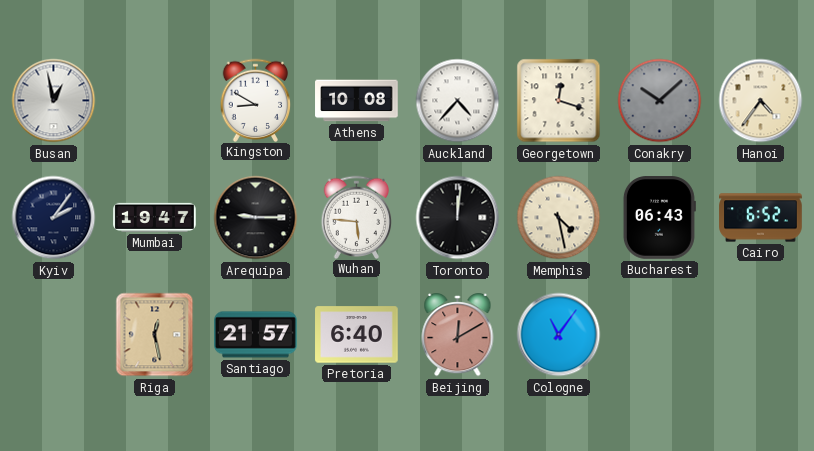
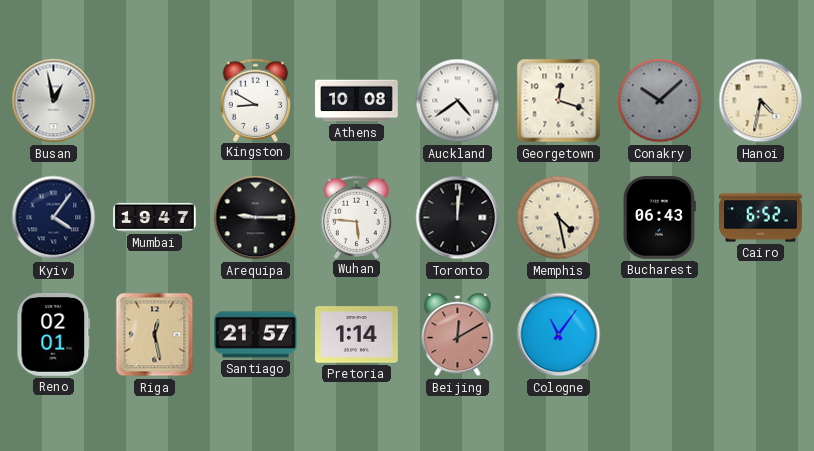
Auckland: 4:37 -> 4:39
Hanoi: 4:36 -> 4:32
Kyiv: 2:06 -> 4:06
Reno: none -> 02:01
Pretoria: 6:40 -> 1:14
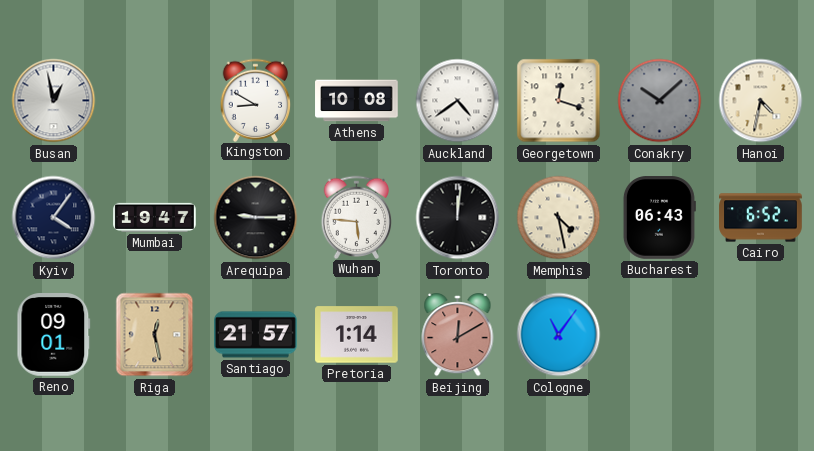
Reno: 02:01 -> 09:01
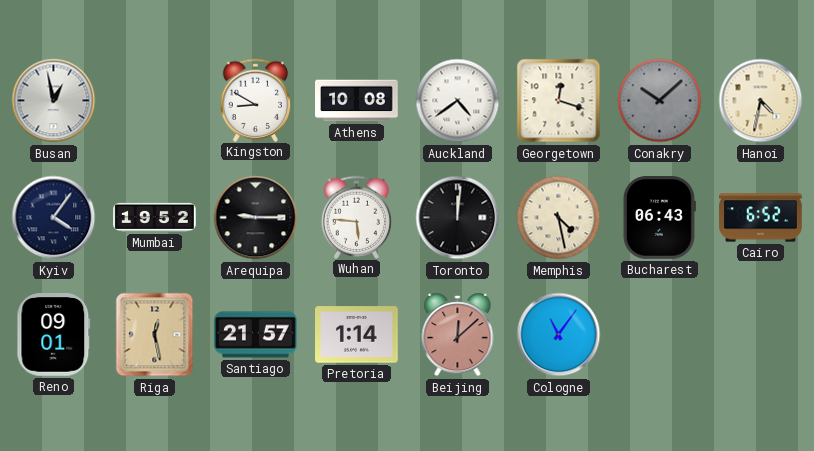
Mumbai: 19:47 -> 19:52
Beijing: 12:10 -> 12:08
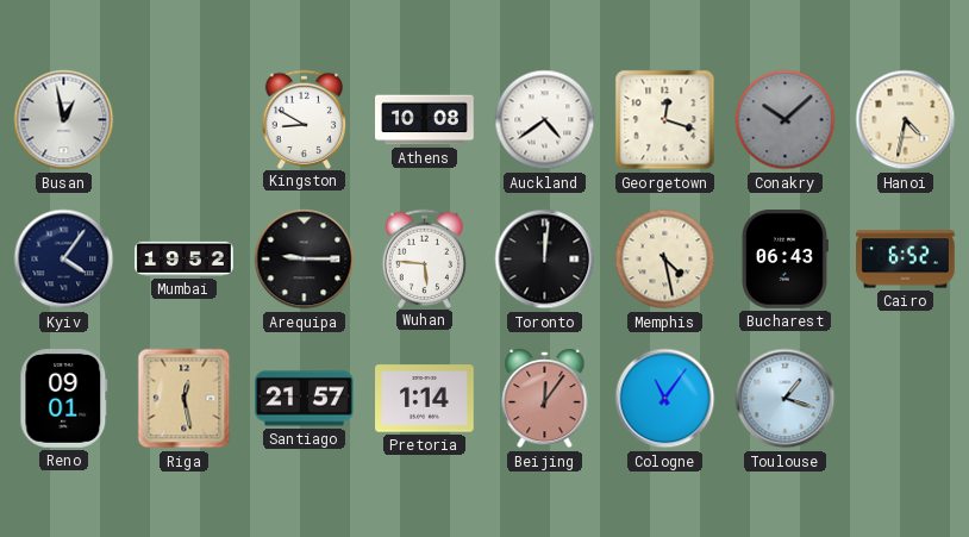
Beijing: 12:08 -> 12:06
Toulouse: none -> 1:18
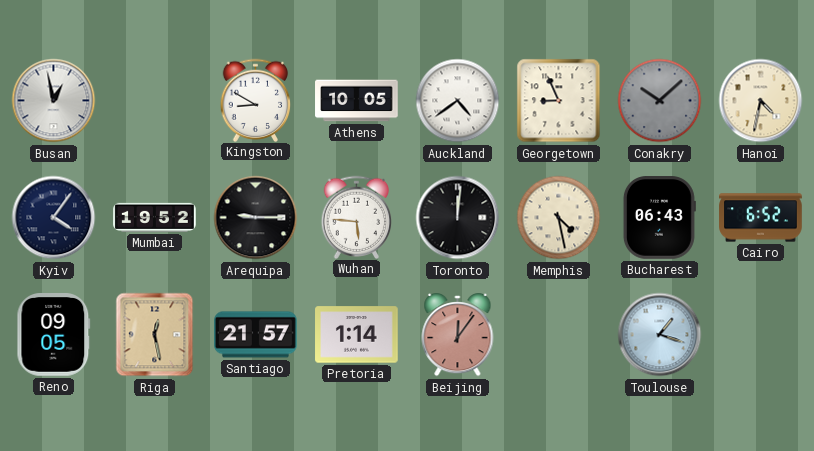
Athens: 10:08 -> 10:05
Georgetown: 12:18 -> 8:56
Reno: 09:01 -> 09:05
Cologne: 11:06 -> none
